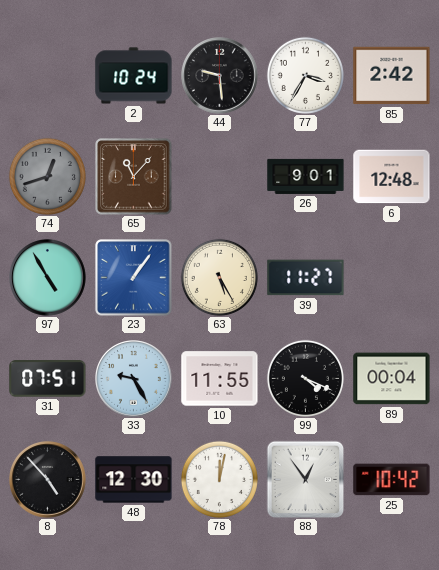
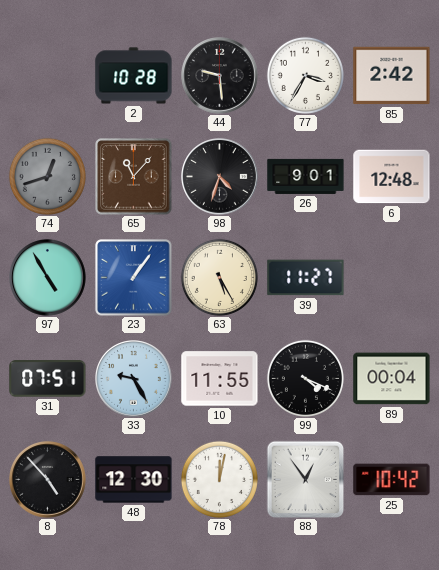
2: 10:24 -> 10:28
98: none -> 4:33
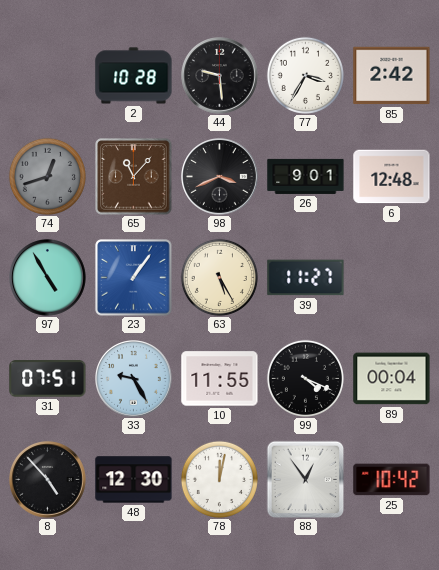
98: 4:33 -> 3:41
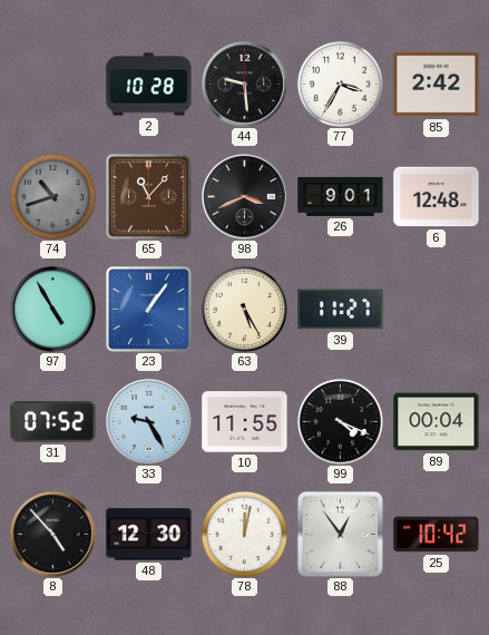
74: 12:42 -> 10:42
31: 07:51 -> 07:52
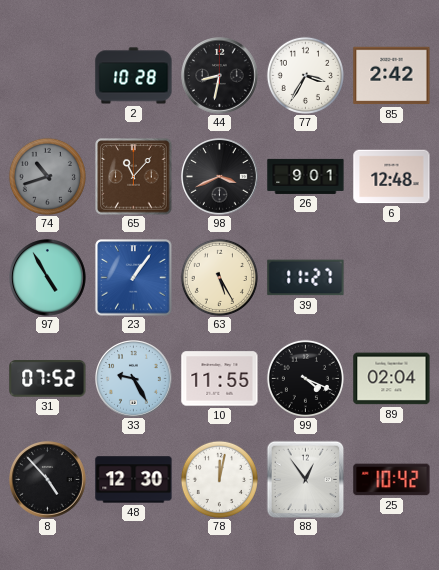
44: 9:29 -> 8:32
89: 00:04 -> 02:04
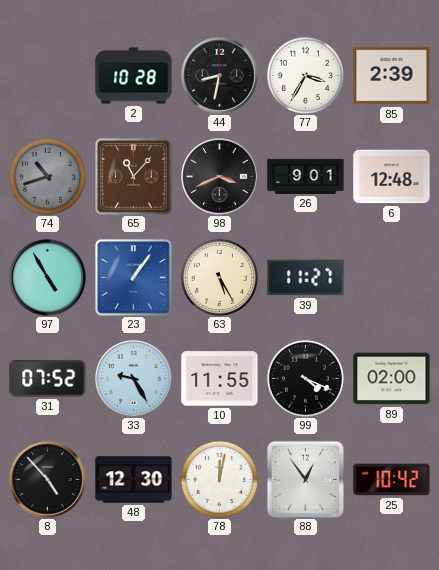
85: 2:42 -> 2:39
89: 02:04 -> 02:00
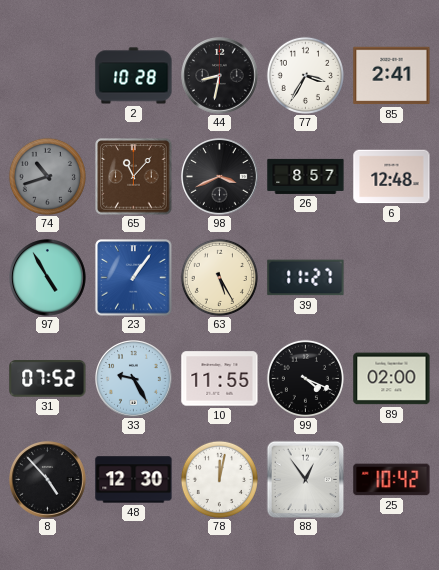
85: 2:39 -> 2:41
26: 9:01 -> 8:57
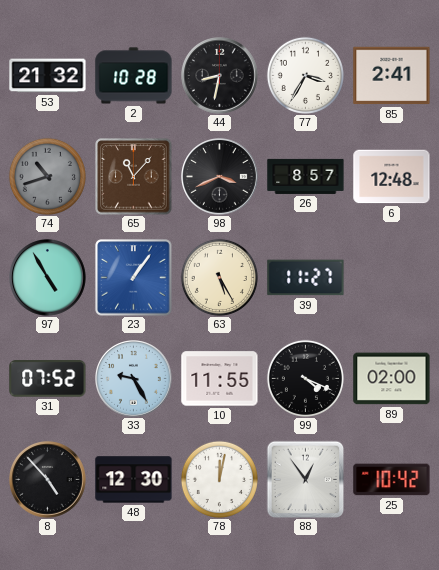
53: none -> 21:32
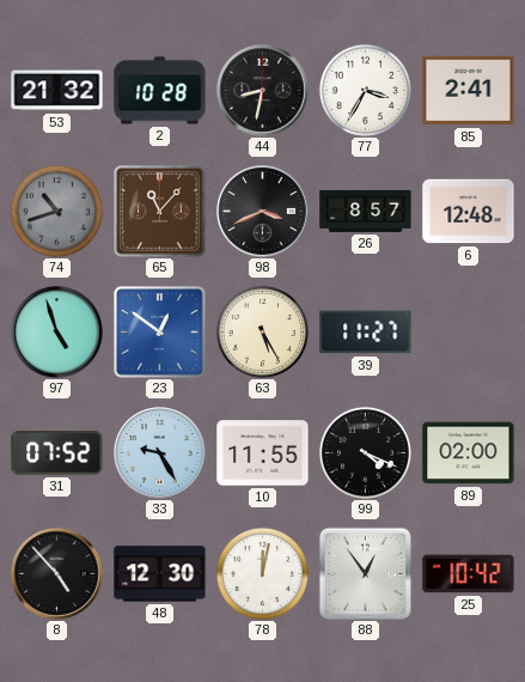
97: 4:55 -> 4:57
23: 1:06 -> 12:51
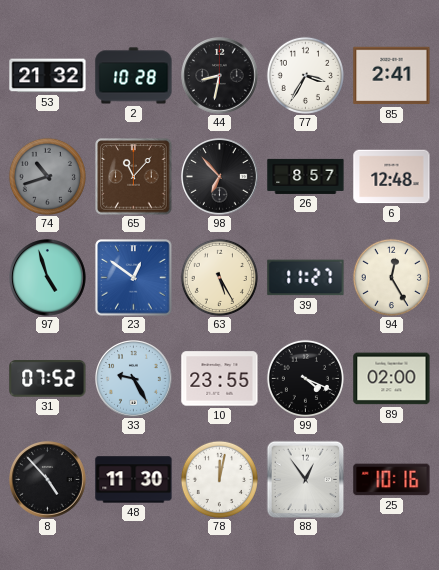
98: 3:41 -> 6:53
94: none -> 12:25
10: 11:55 -> 23:55
48: 12:30 -> 11:30
25: 10:42 -> 10:16
